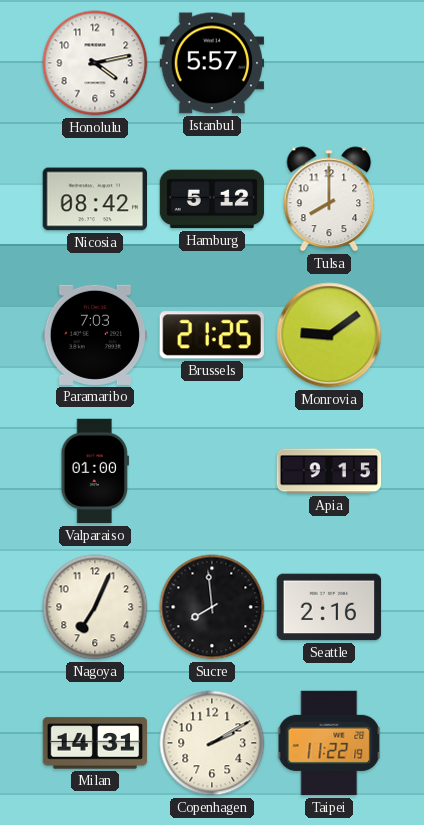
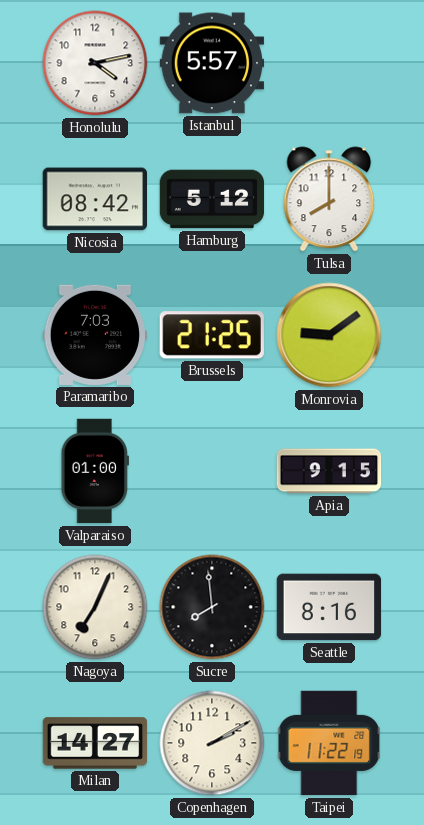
Seattle: 2:16 -> 8:16
Milan: 14:31 -> 14:27
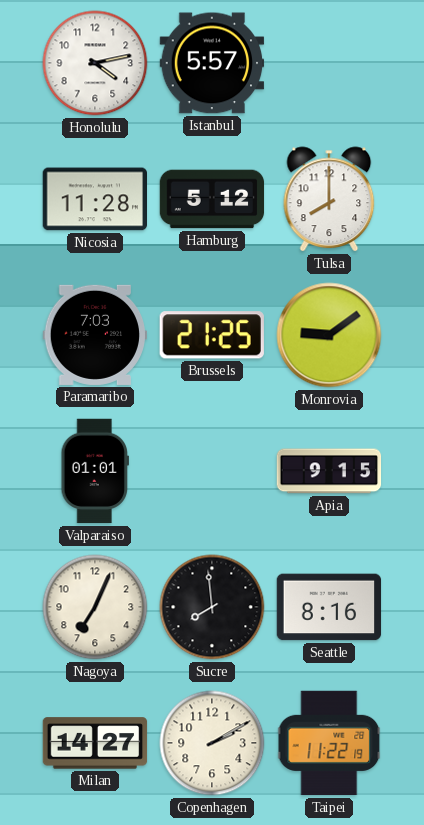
Nicosia: 08:42 -> 11:28
Valparaiso: 01:00 -> 01:01
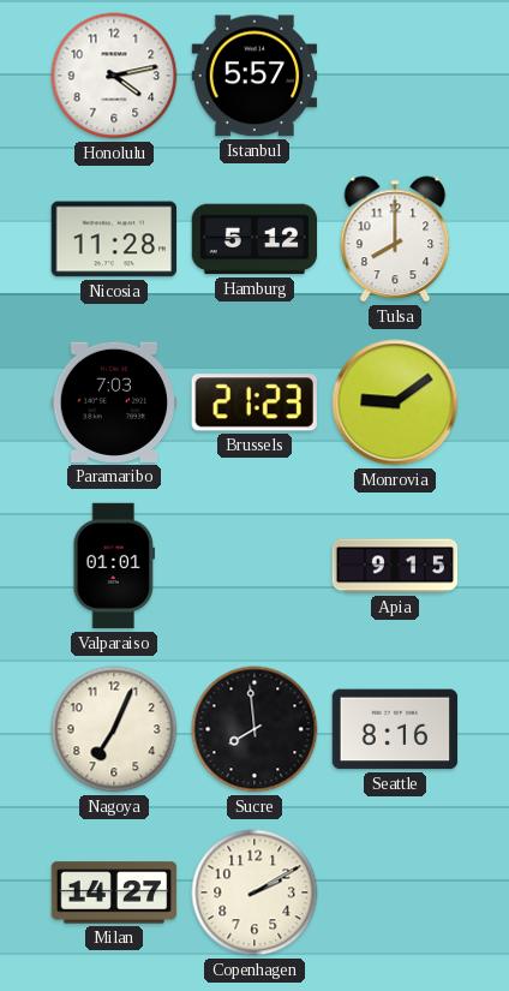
Brussels: 21:25 -> 21:23
Taipei: 11:22 -> none
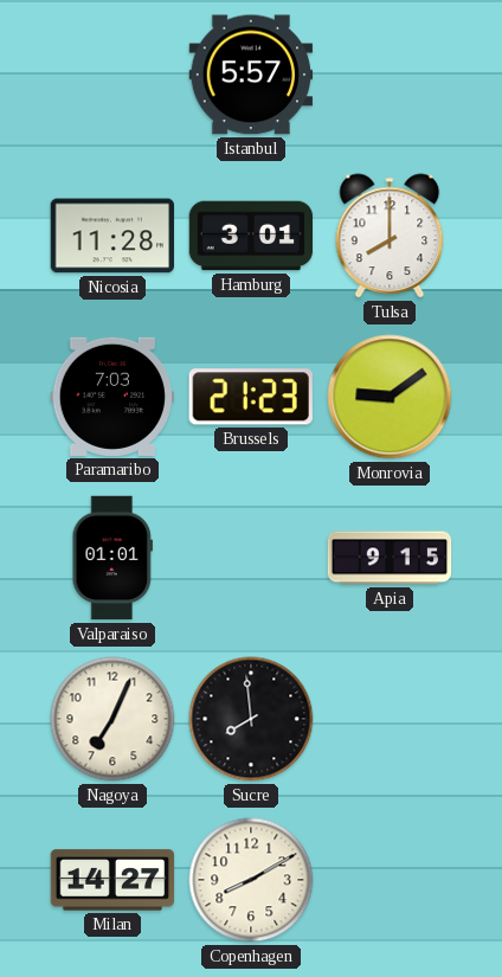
Honolulu: 4:13 -> none
Hamburg: 5:12 -> 3:01
Seattle: 8:16 -> none
Copenhagen: 2:10 -> 8:10
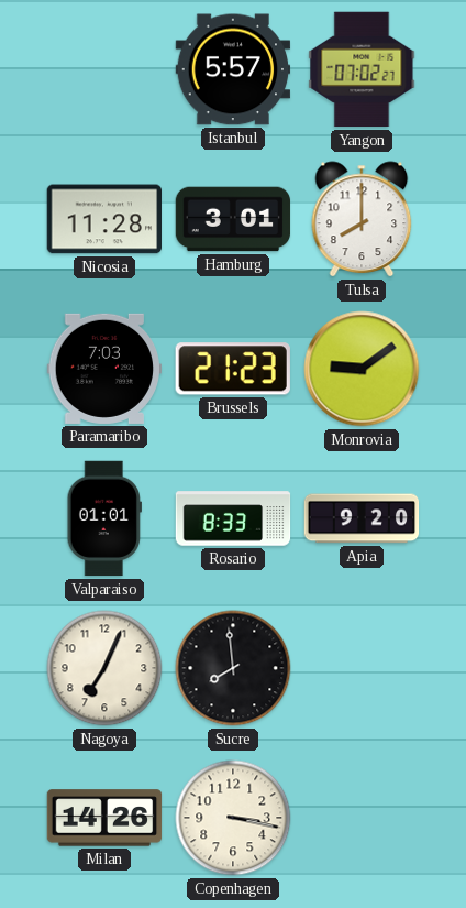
Yangon: none -> 07:02
Rosario: none -> 8:33
Apia: 9:15 -> 9:20
Milan: 14:27 -> 14:26
Copenhagen: 8:10 -> 3:17
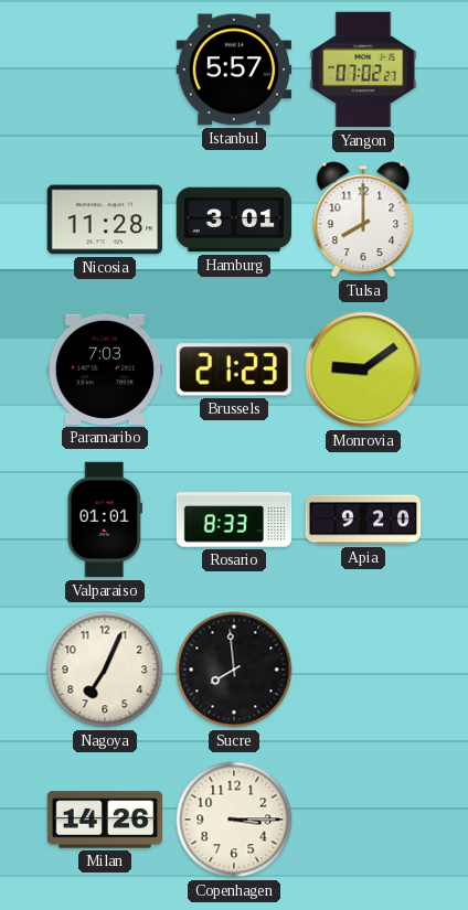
Copenhagen: 3:17 -> 3:15
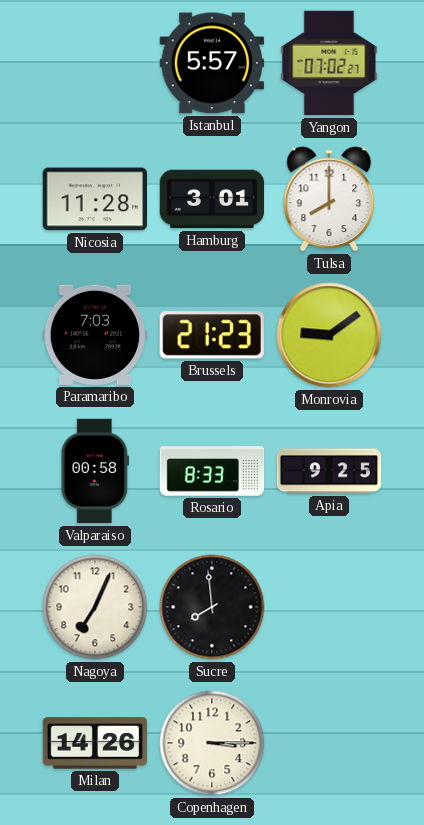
Valparaiso: 01:01 -> 00:58
Apia: 9:20 -> 9:25
